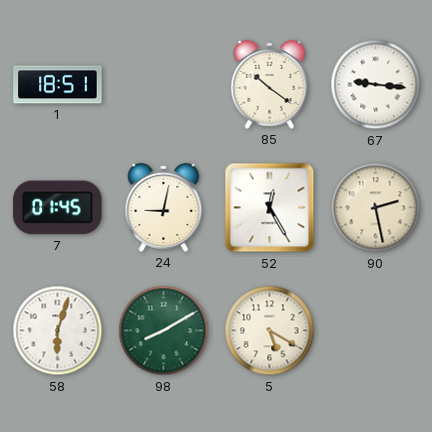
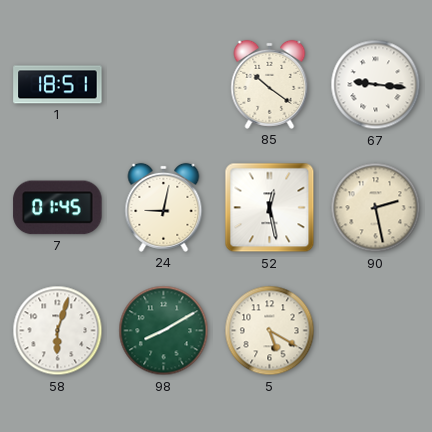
52: 12:25 -> 12:28
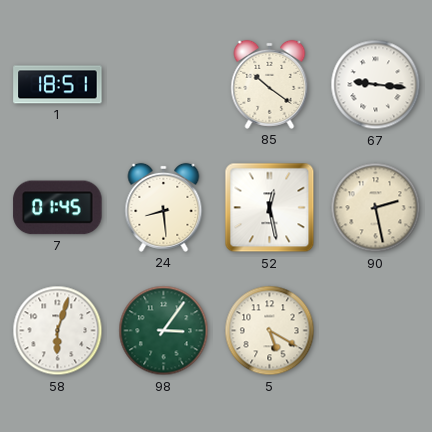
24: 9:02 -> 8:29
98: 8:10 -> 3:06
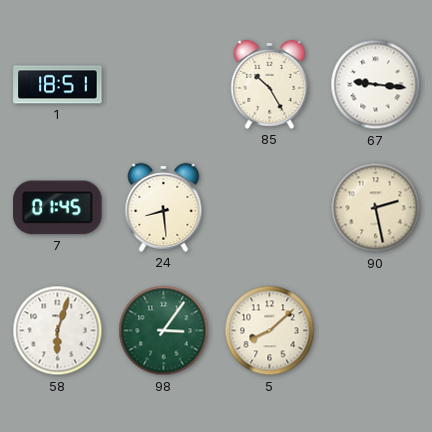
85: 10:21 -> 10:25
52: 12:28 -> none
5: 5:20 -> 8:08
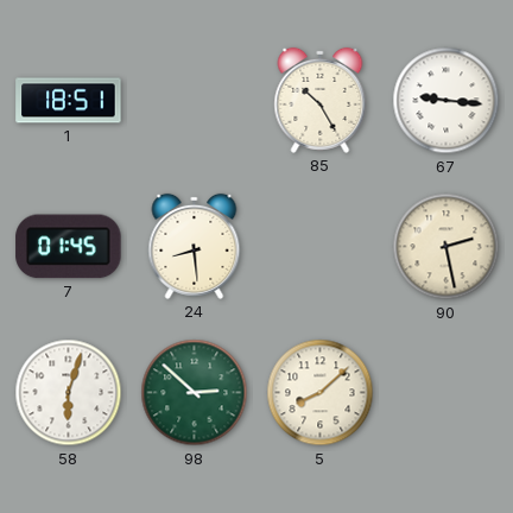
98: 3:06 -> 2:52
